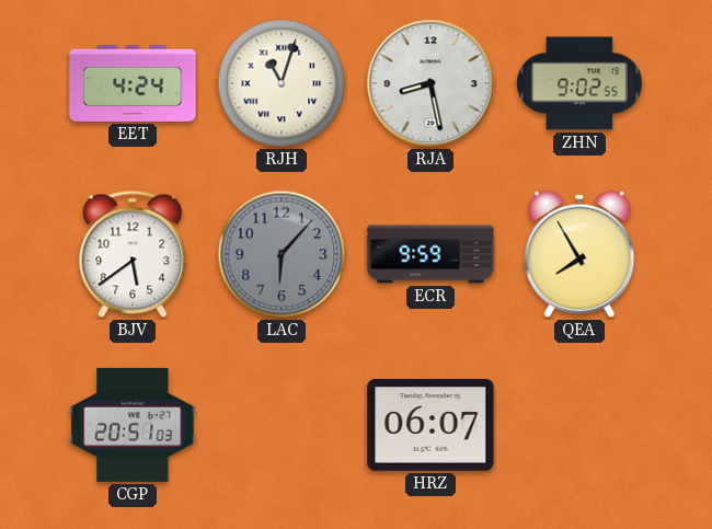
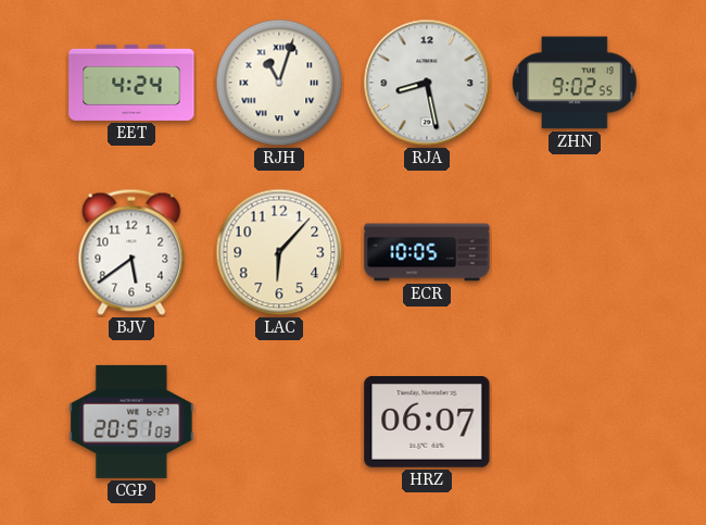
LAC dial: grey -> cream
ECR: 9:59 -> 10:05
QEA: 7:55 -> none
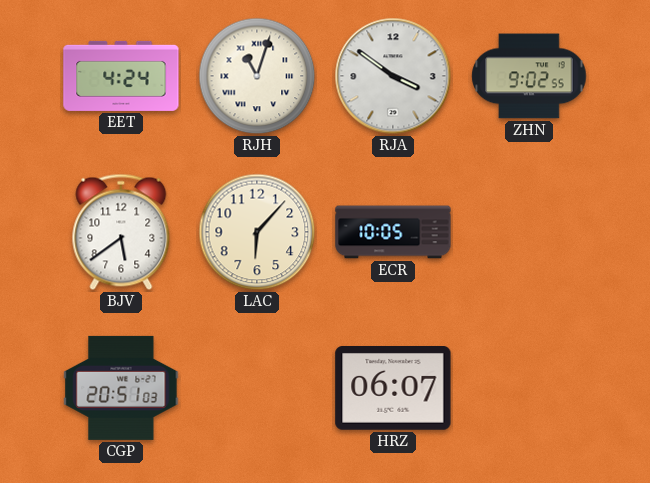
RJA: 8:28 -> 3:51
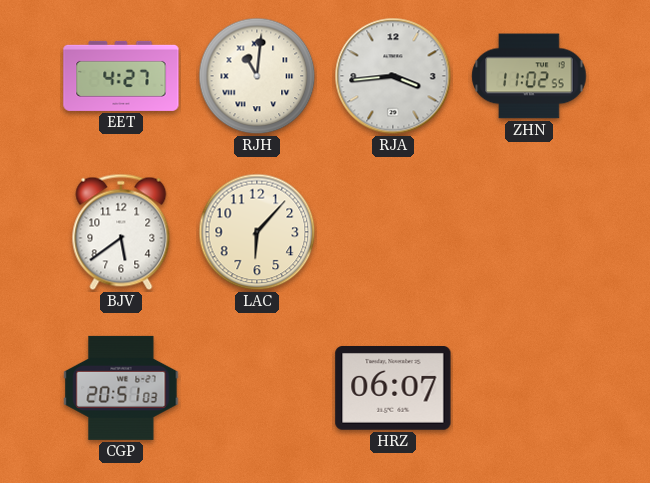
EET: 4:24 -> 4:27
RJH: 11:03 -> 11:01
RJA: 3:51 -> 3:44
ZHN: 9:02 -> 11:02
ECR: 10:05 -> none
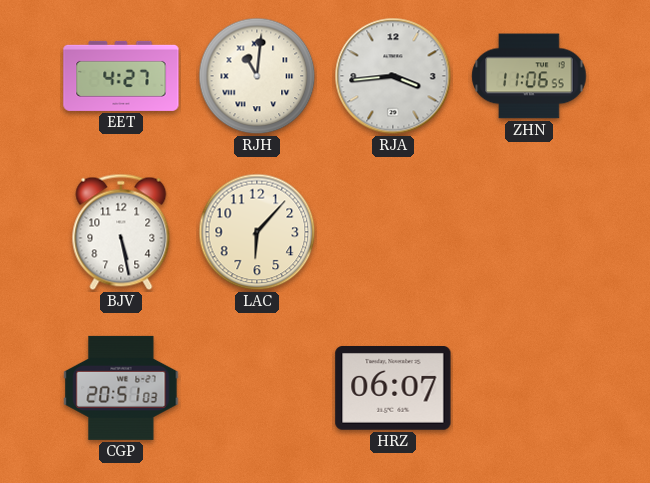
ZHN: 11:02 -> 11:06
BJV: 5:39 -> 5:28
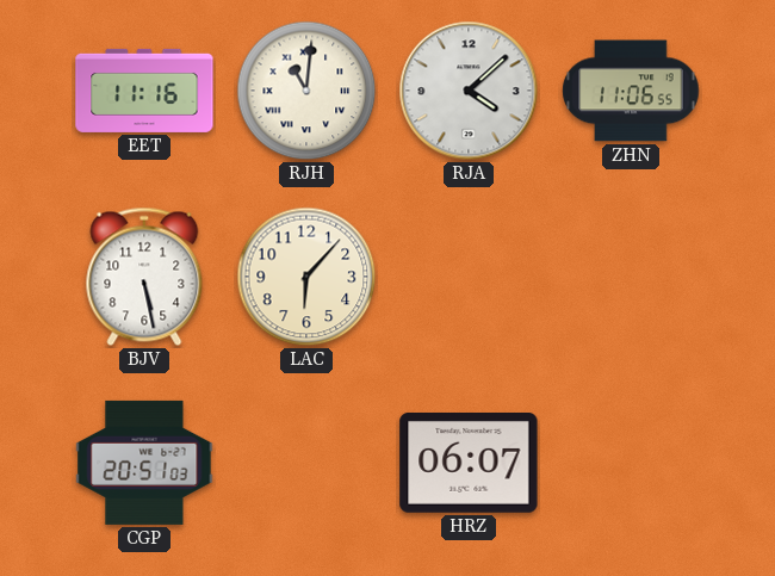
EET: 4:27 -> 11:16
RJA: 3:44 -> 4:08
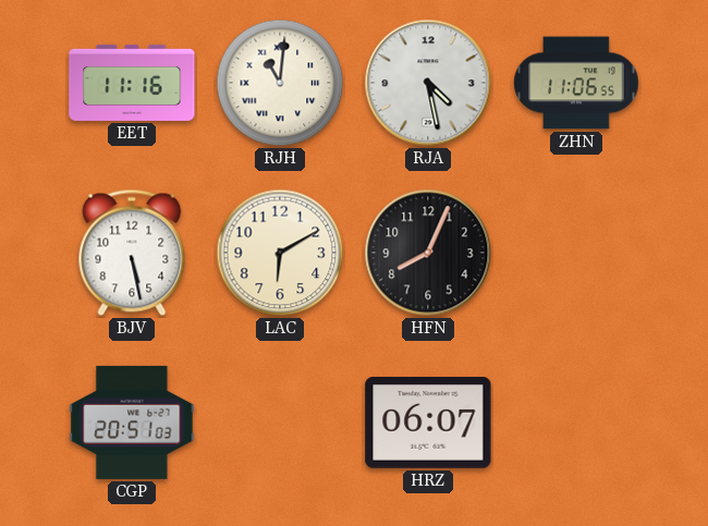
RJA: 4:08 -> 4:28
LAC: 6:07 -> 6:10
HFN: none -> 8:04
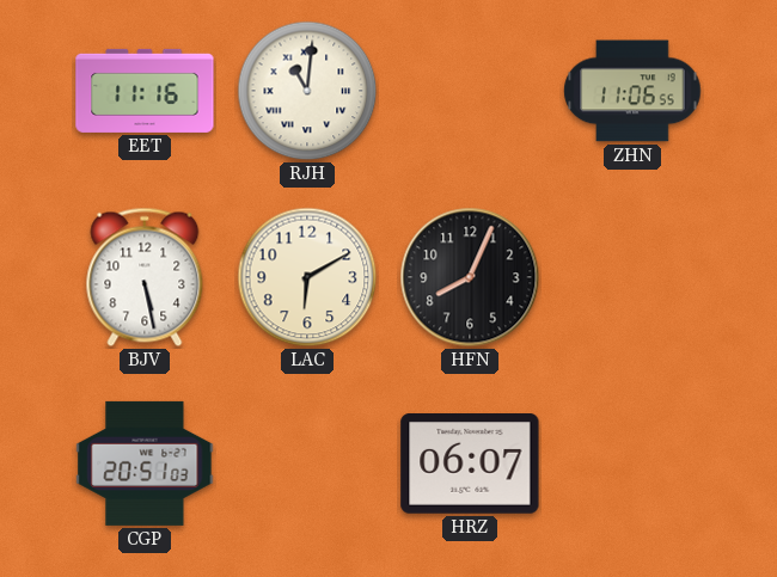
RJA: 4:28 -> none
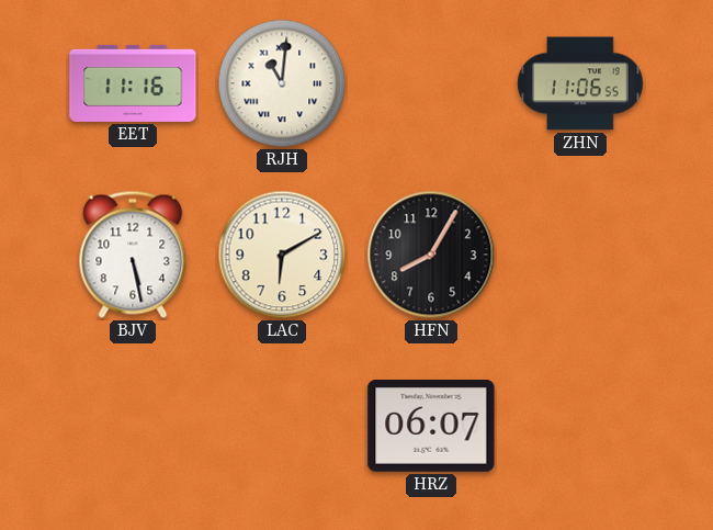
HFN: 8:04 -> 8:05
CGP: 20:51 -> none
